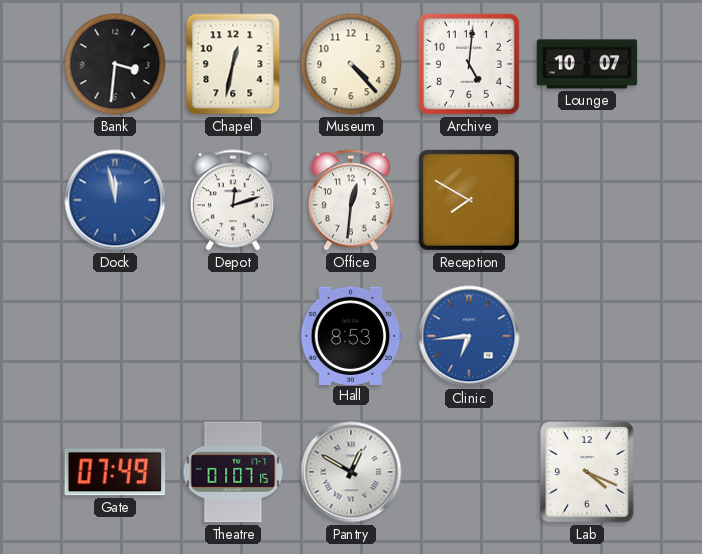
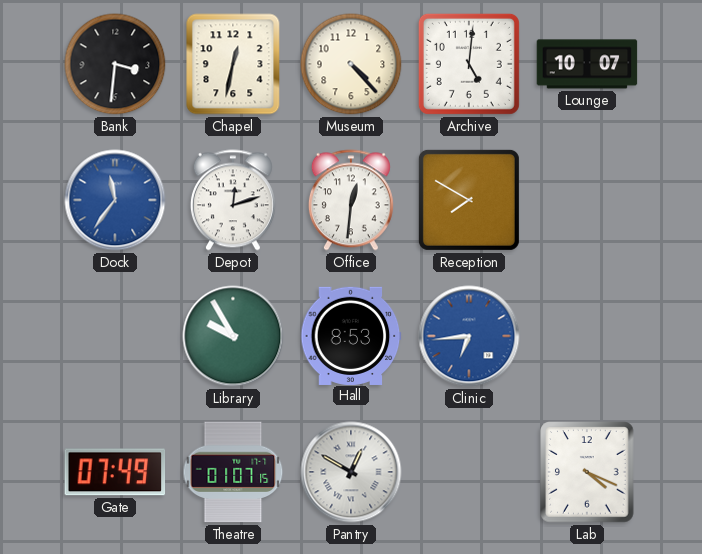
Dock: 11:58 -> 11:36
Library: none -> 9:55
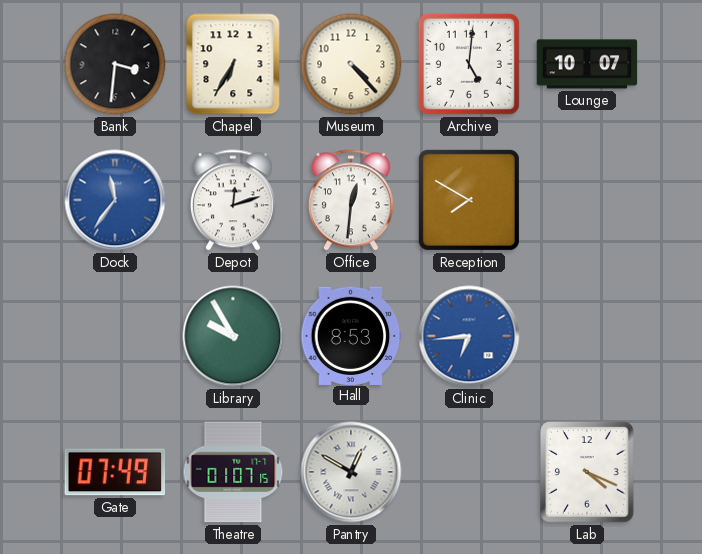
Chapel: 12:32 -> 6:35
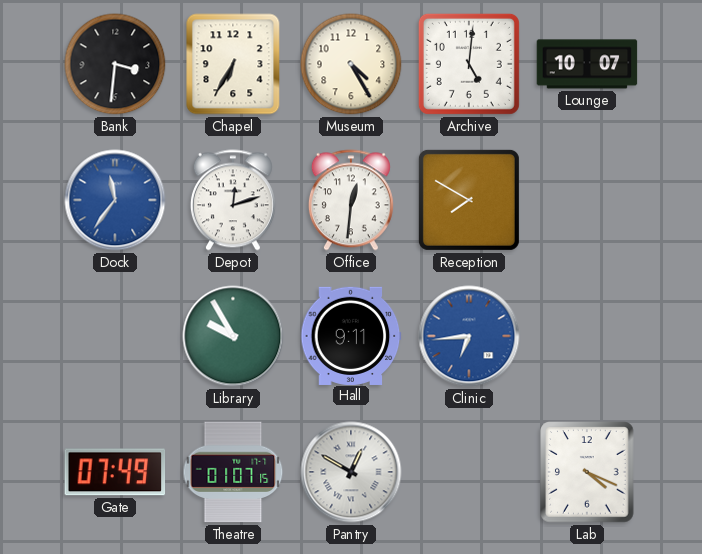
Museum: 4:23 -> 4:25
Hall: 8:53 -> 9:11
